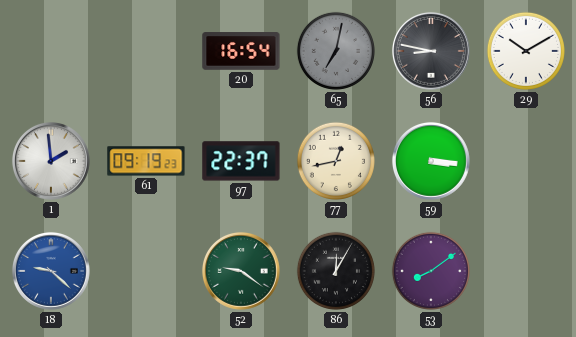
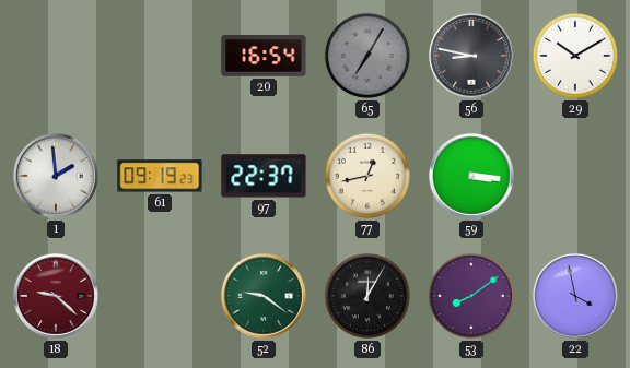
65: 7:02 -> 7:05
18 dial: blue -> burgundy
22: none -> 3:58
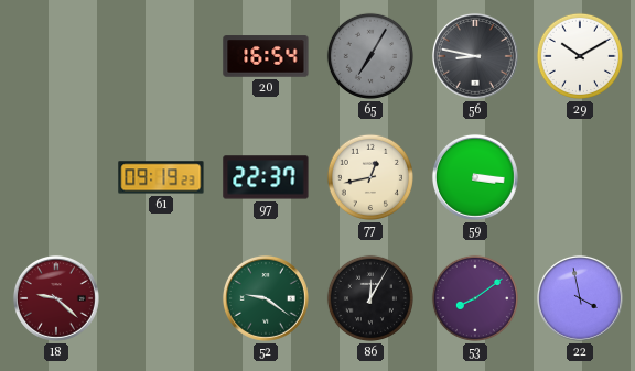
1: 1:59 -> none
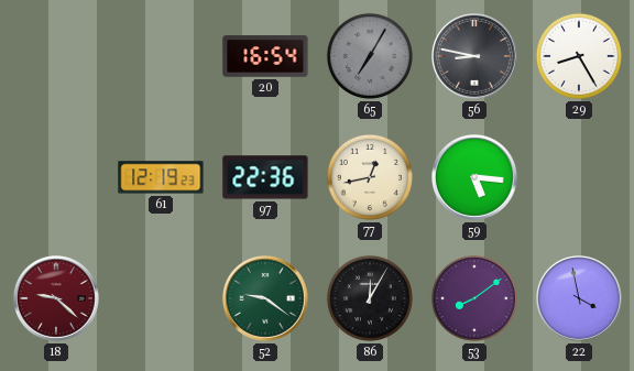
29: 10:10 -> 8:25
61: 09:19 -> 12:19
97: 22:37 -> 22:36
59: 3:16 -> 5:16
